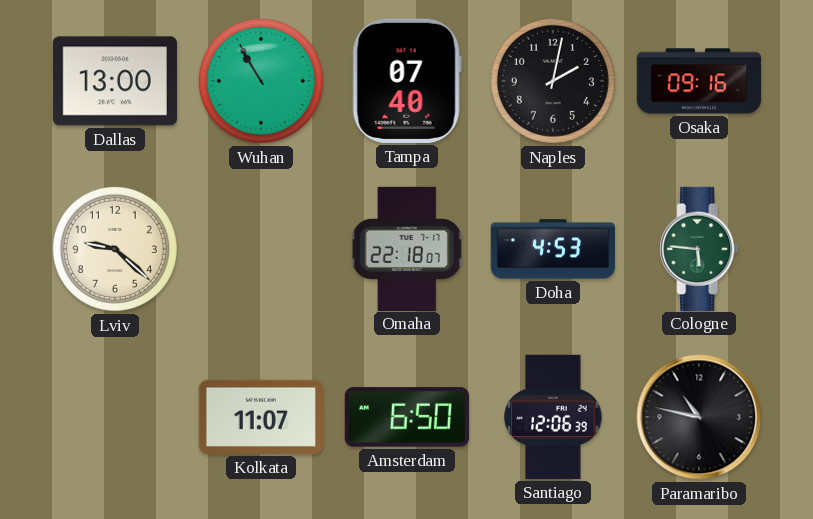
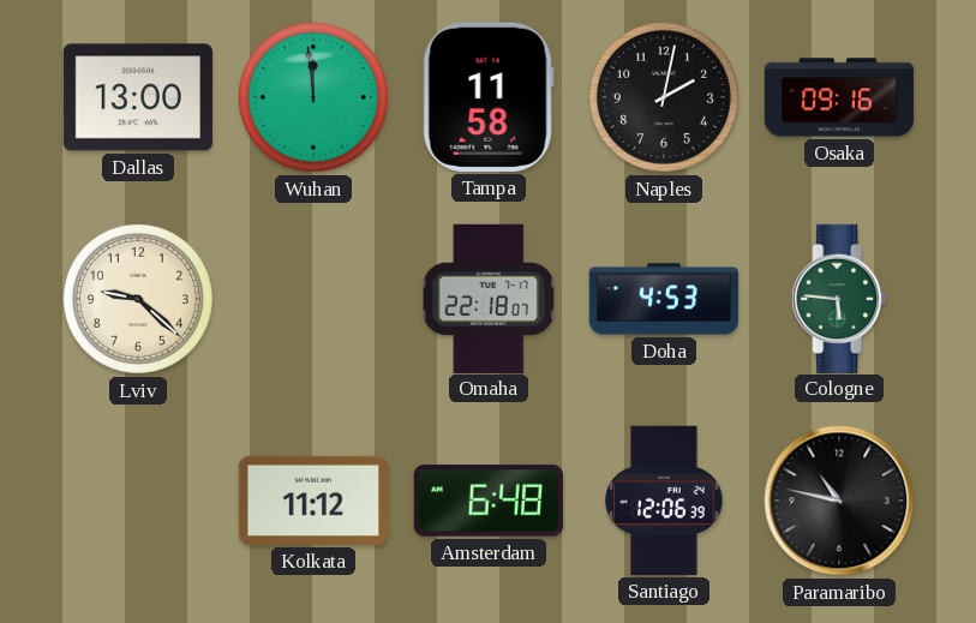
Wuhan: 10:55 -> 11:59
Tampa: 07:40 -> 11:58
Kolkata: 11:07 -> 11:12
Amsterdam: 6:50 -> 6:48
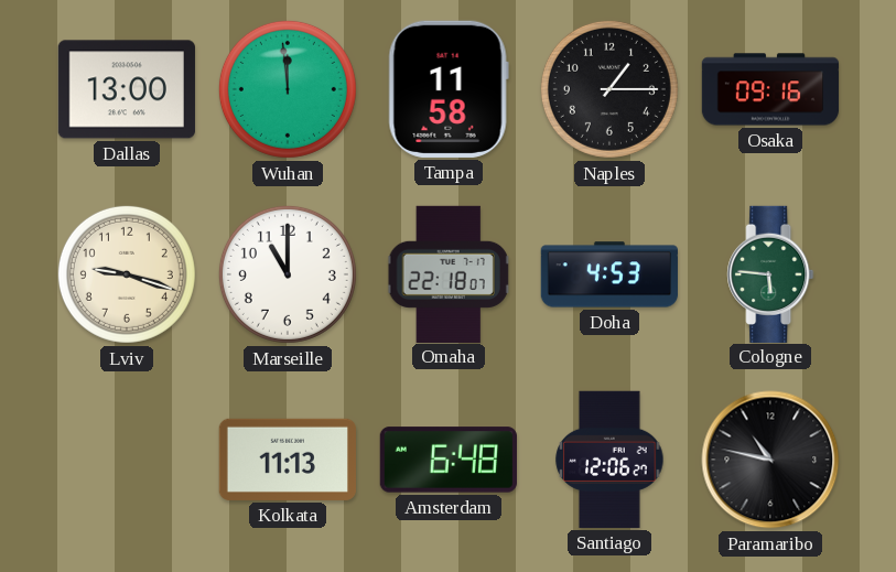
Naples: 2:02 -> 1:15
Lviv: 9:22 -> 9:18
Marseille: none -> 11:00
Kolkata: 11:12 -> 11:13
Santiago: 12:06:39 -> 12:06:27
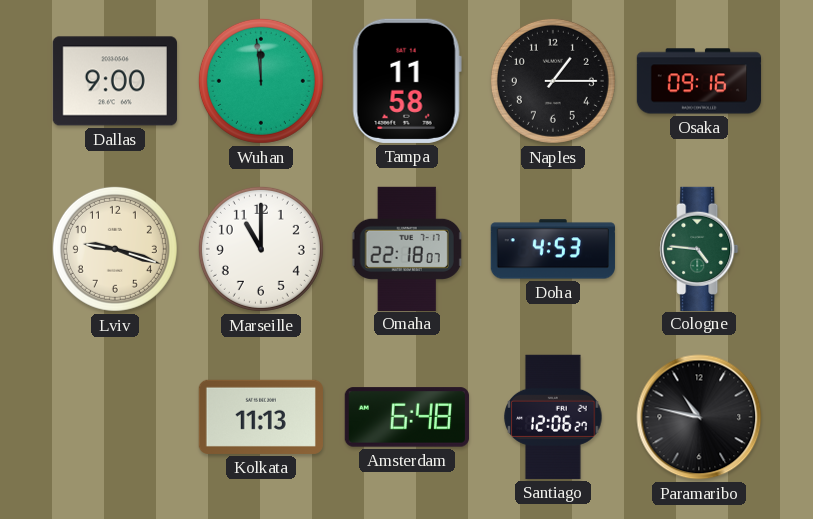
Dallas: 13:00 -> 9:00
Cologne: 5:46 -> 4:46
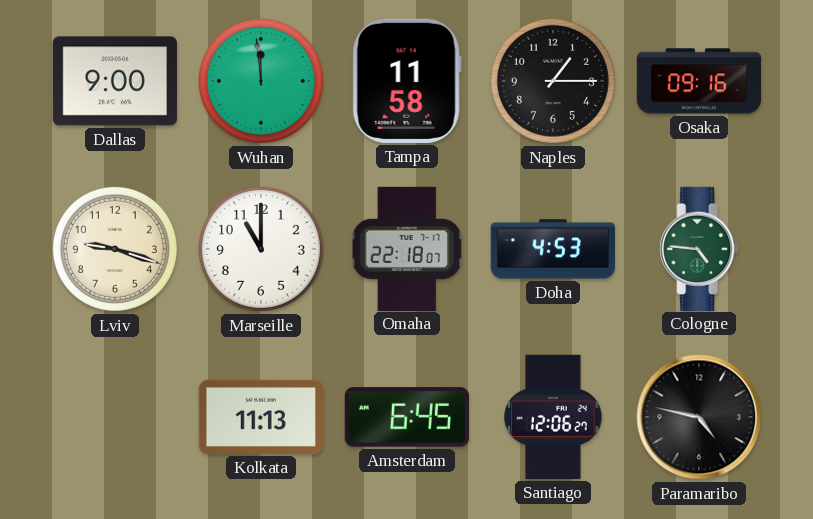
Amsterdam: 6:48 -> 6:45
Paramaribo: 10:47 -> 4:47
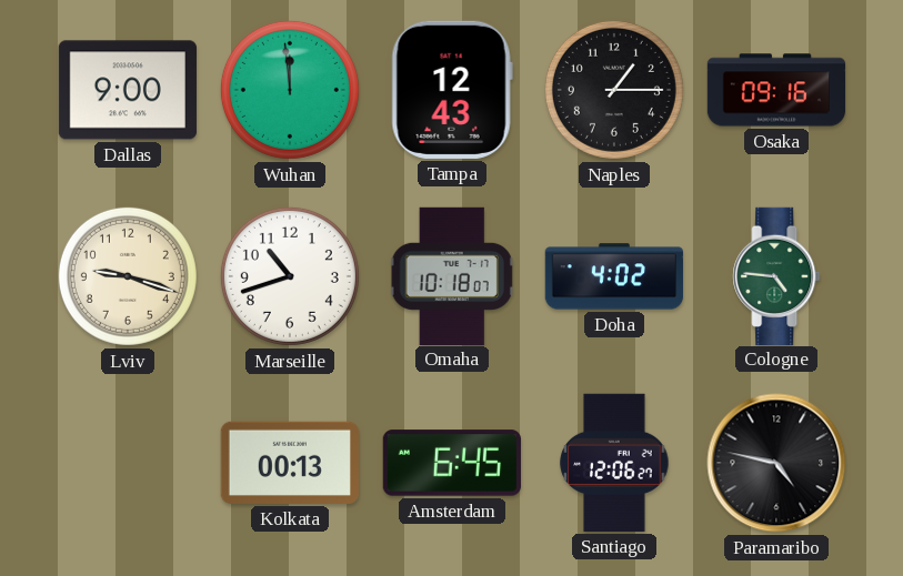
Tampa: 11:58 -> 12:43
Marseille: 11:00 -> 10:42
Omaha: 22:18 -> 10:18
Doha: 4:53 -> 4:02
Kolkata: 11:13 -> 00:13
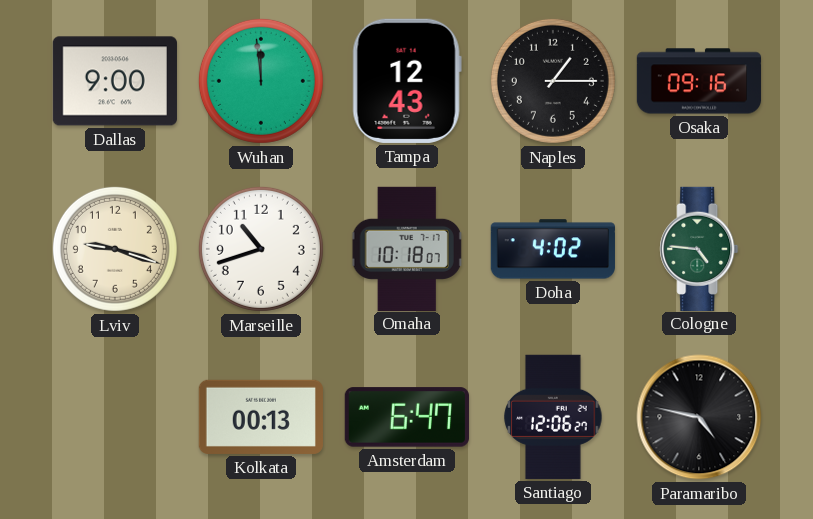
Amsterdam: 6:45 -> 6:47
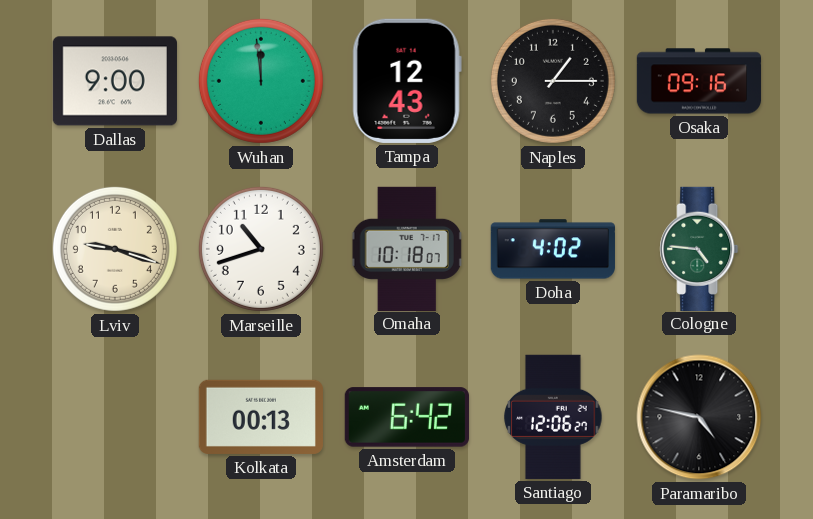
Amsterdam: 6:47 -> 6:42
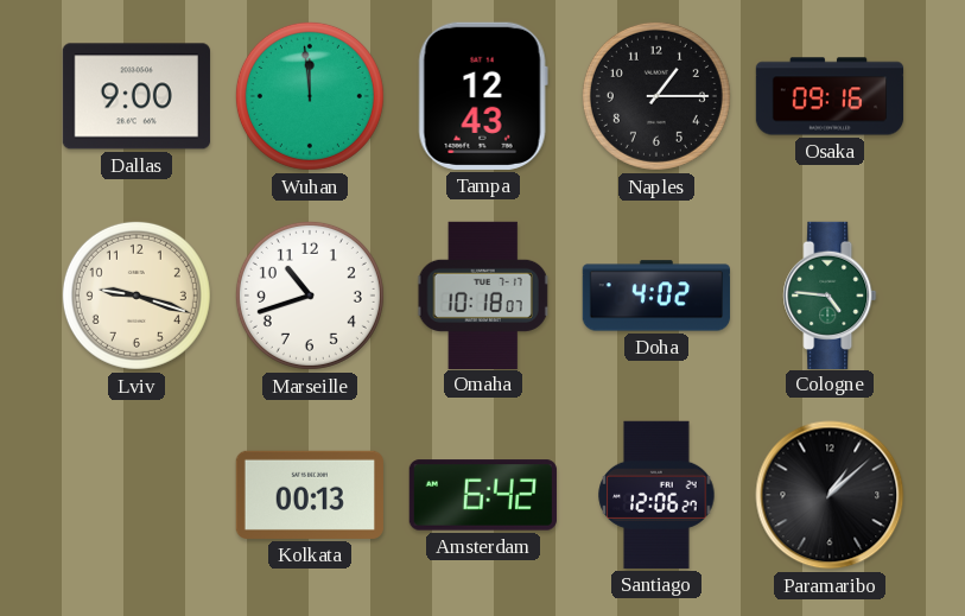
Paramaribo: 4:47 -> 1:08
